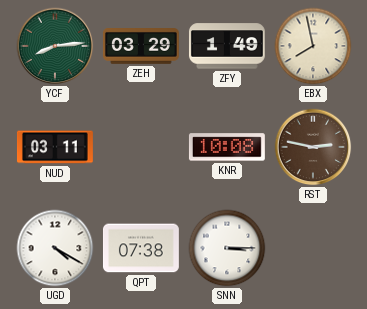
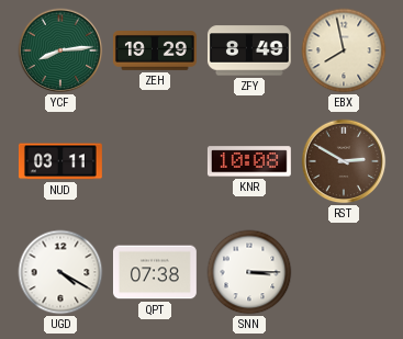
ZEH: 03:29 -> 19:29
ZFY: 1:49 -> 8:49
RST: 2:47 -> 2:50
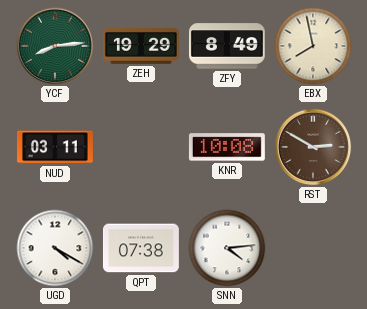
SNN: 3:15 -> 4:14
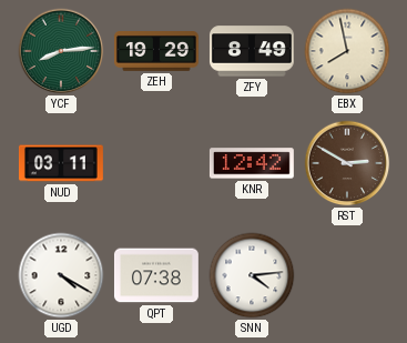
KNR: 10:08 -> 12:42
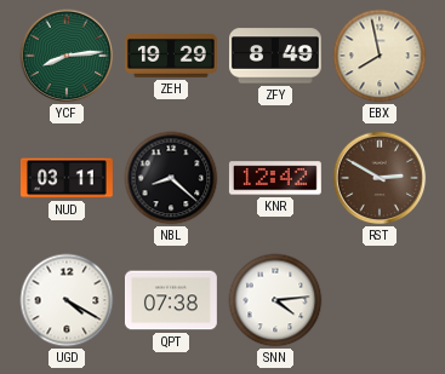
NBL: none -> 8:22
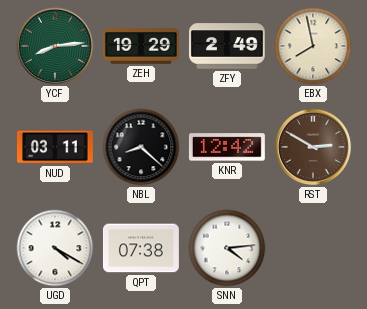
ZFY: 8:49 -> 2:49
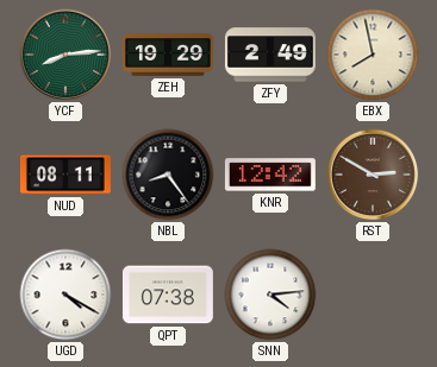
NUD: 03:11 -> 08:11
NBL: 8:22 -> 8:24
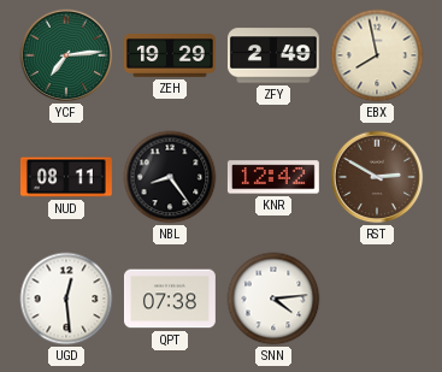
YCF: 8:14 -> 7:14
UGD: 4:20 -> 12:29
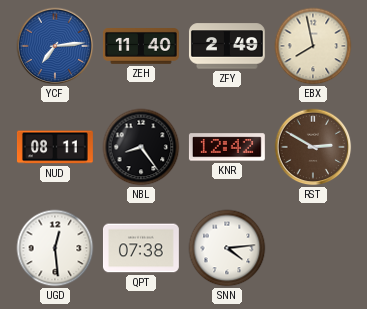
YCF dial: green -> blue
ZEH: 19:29 -> 11:40
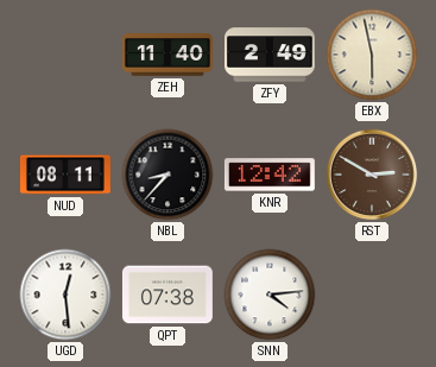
YCF: 7:14 -> none
EBX: 7:58 -> 5:58
NBL: 8:24 -> 8:37
